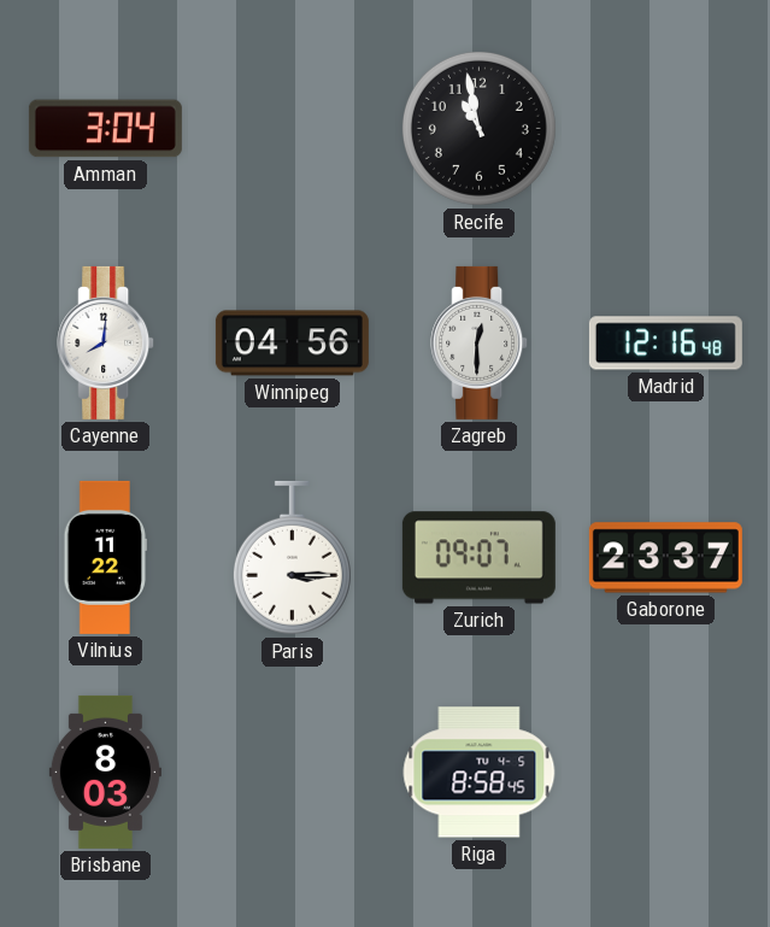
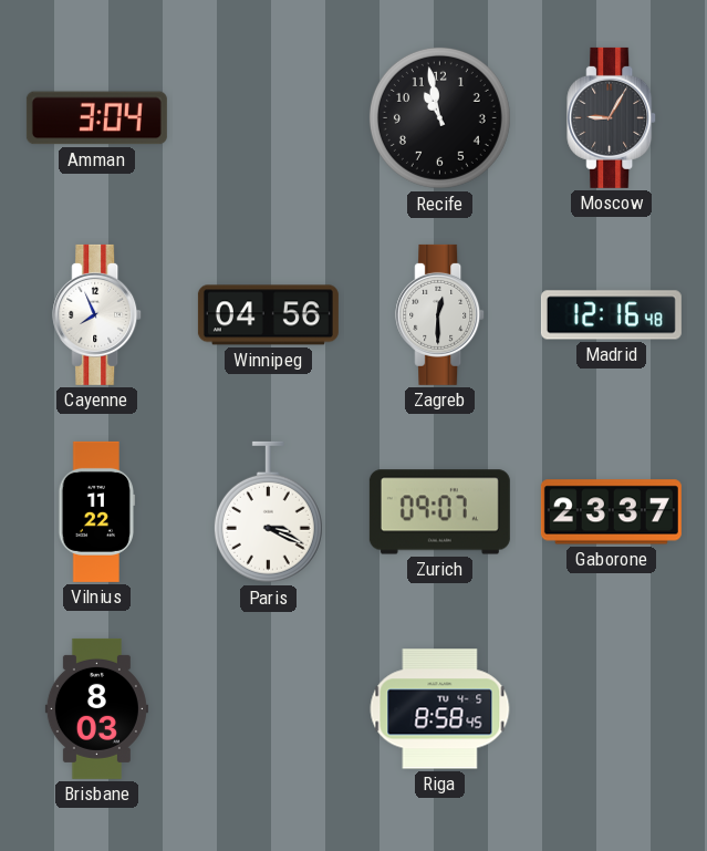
Moscow: none -> 9:05
Cayenne: 8:01 -> 7:56
Paris: 3:15 -> 3:19
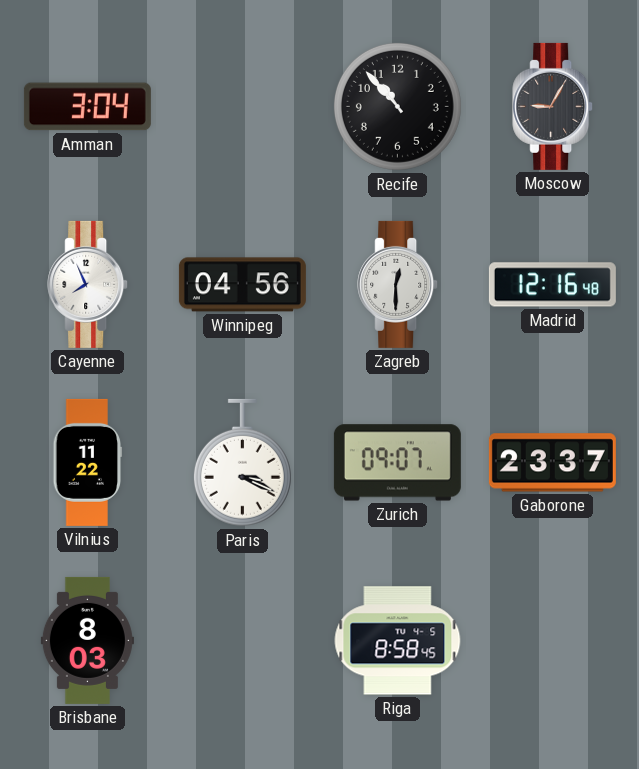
Recife: 10:58 -> 10:53
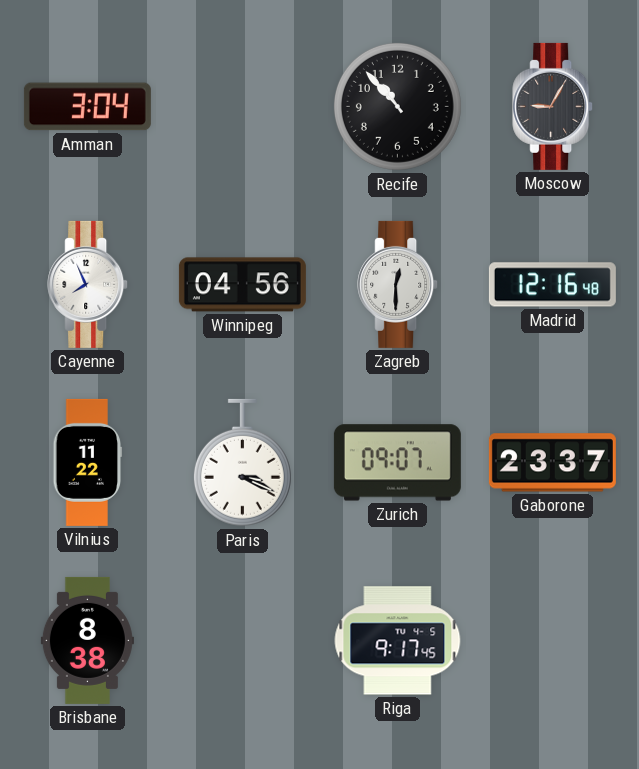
Brisbane: 8:03 -> 8:38
Riga: 8:58 -> 9:17
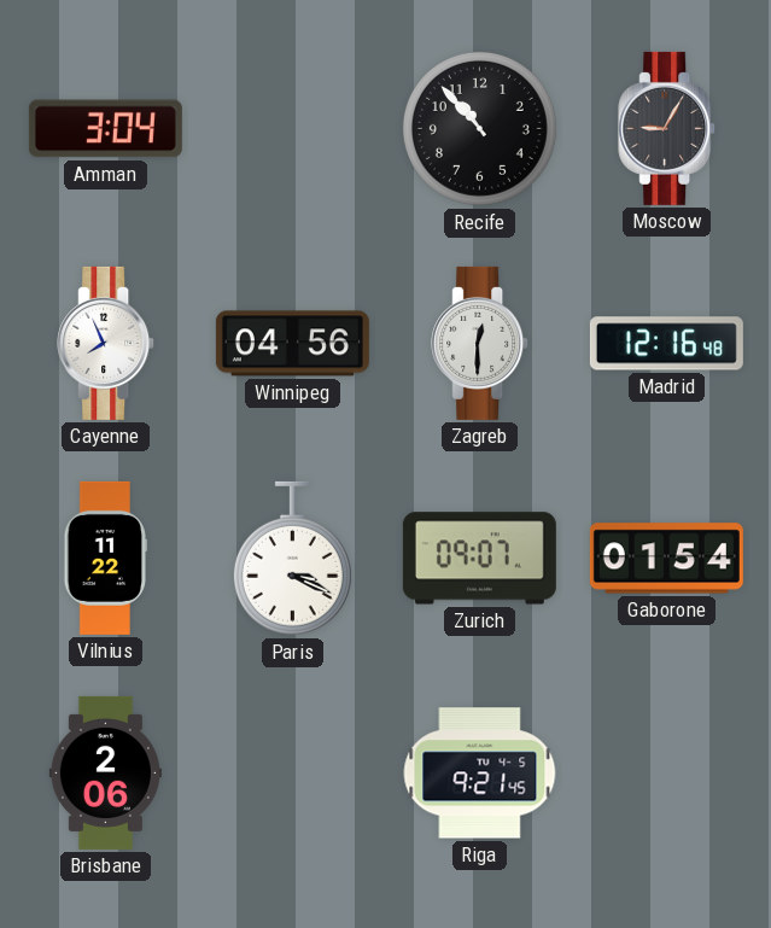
Gaborone: 23:37 -> 01:54
Brisbane: 8:38 -> 2:06
Riga: 9:17 -> 9:21
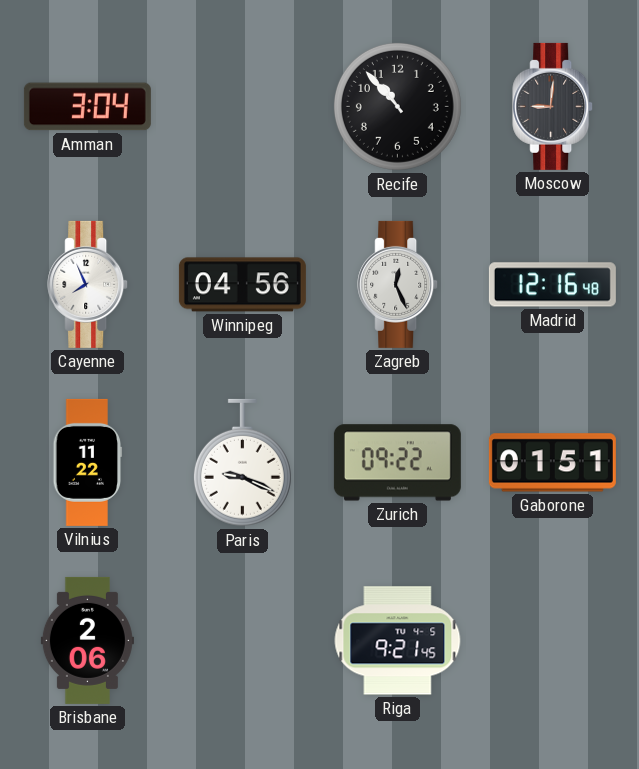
Moscow: 9:05 -> 9:01
Zagreb: 12:30 -> 12:26
Paris: 3:19 -> 9:19
Zurich: 09:07 -> 09:22
Gaborone: 01:54 -> 01:51
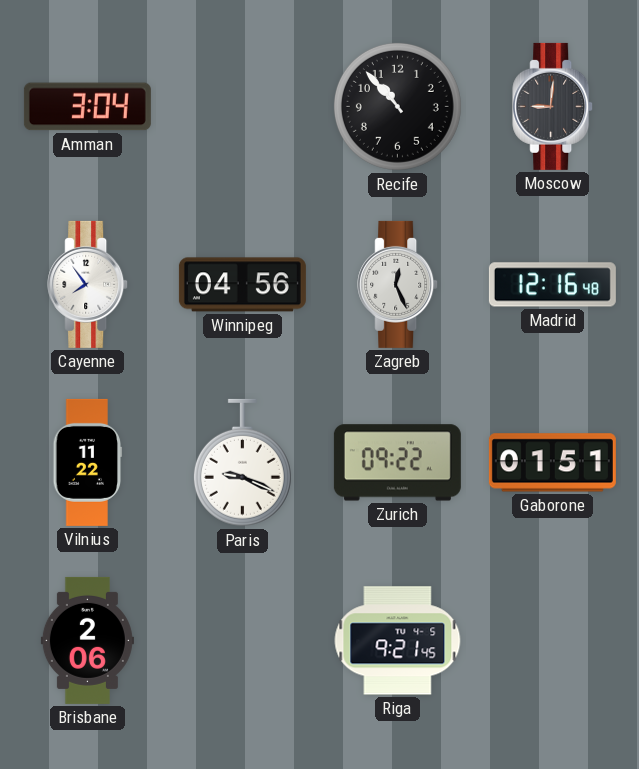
Cayenne: 7:56 -> 7:54
